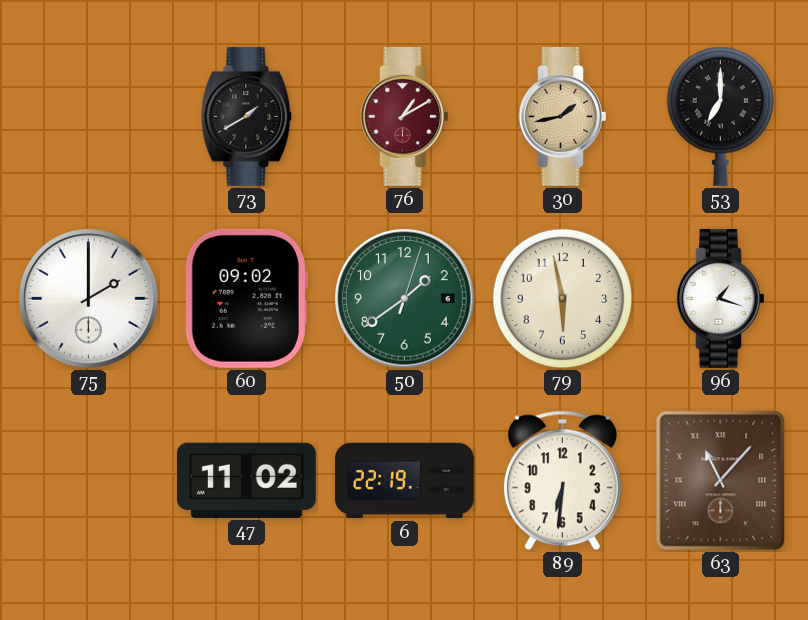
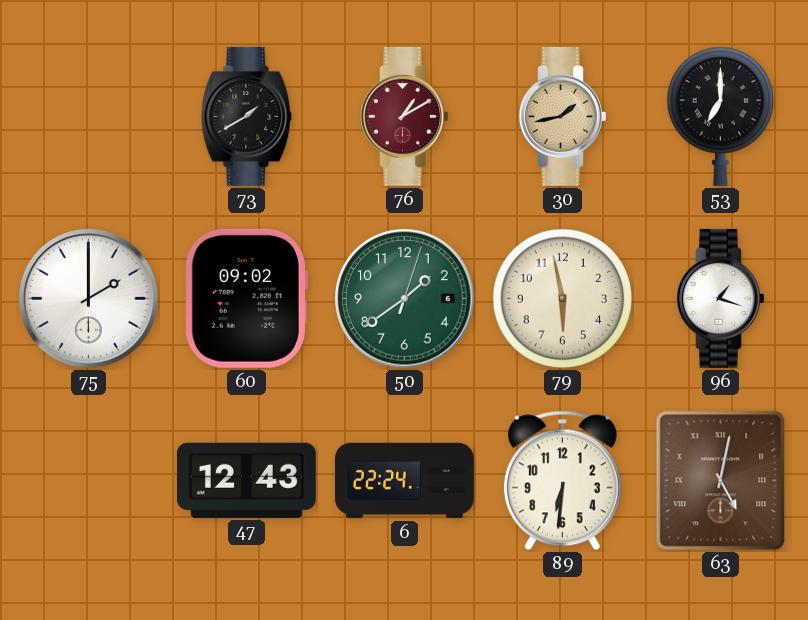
47: 11:02 -> 12:43
6: 22:19 -> 22:24
63: 11:07 -> 5:02
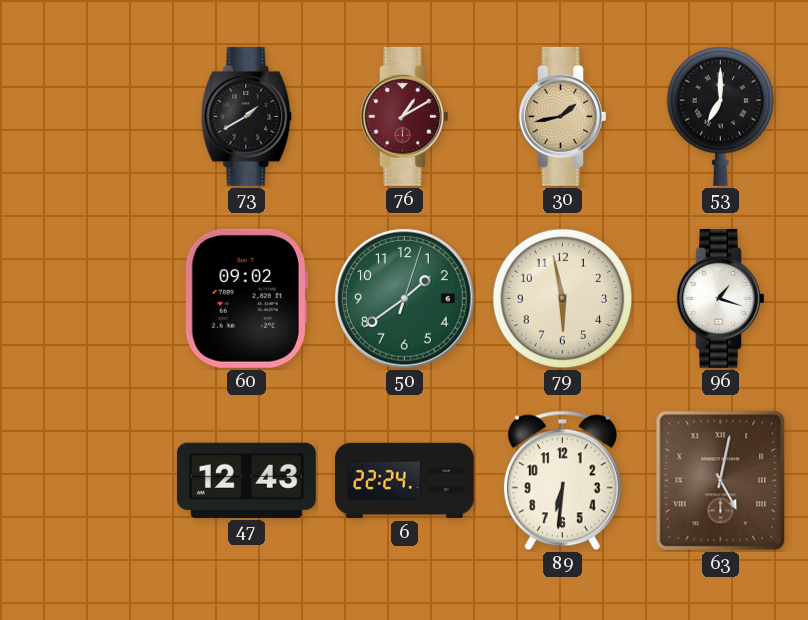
75: 2:00 -> none
